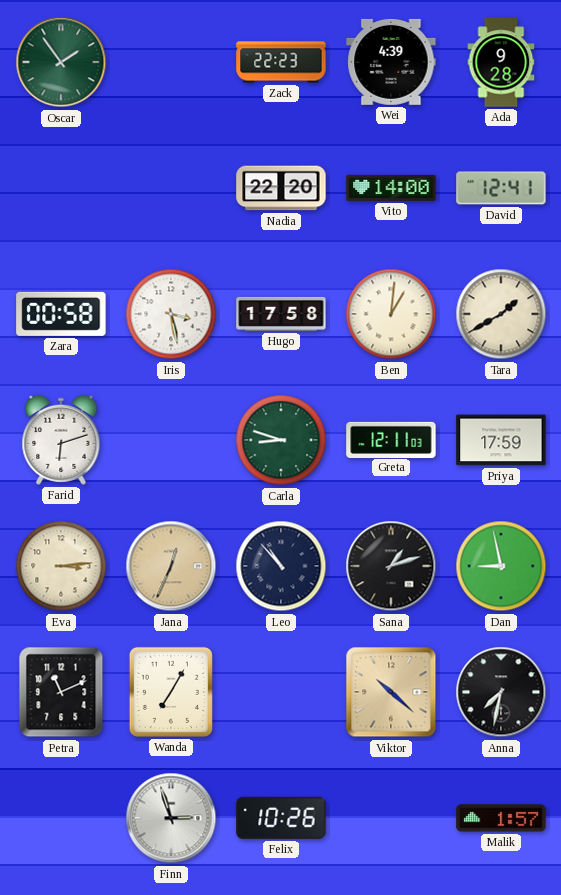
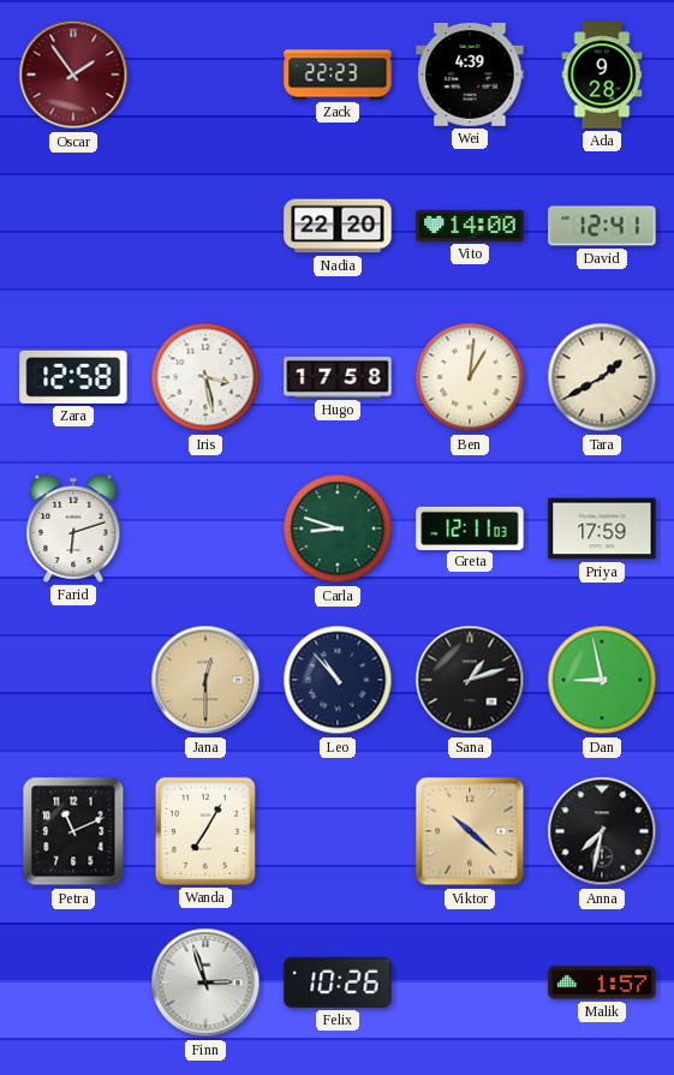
Oscar dial: green -> burgundy
Zara: 00:58 -> 12:58
Eva: 3:14 -> none
Jana: 12:34 -> 12:30
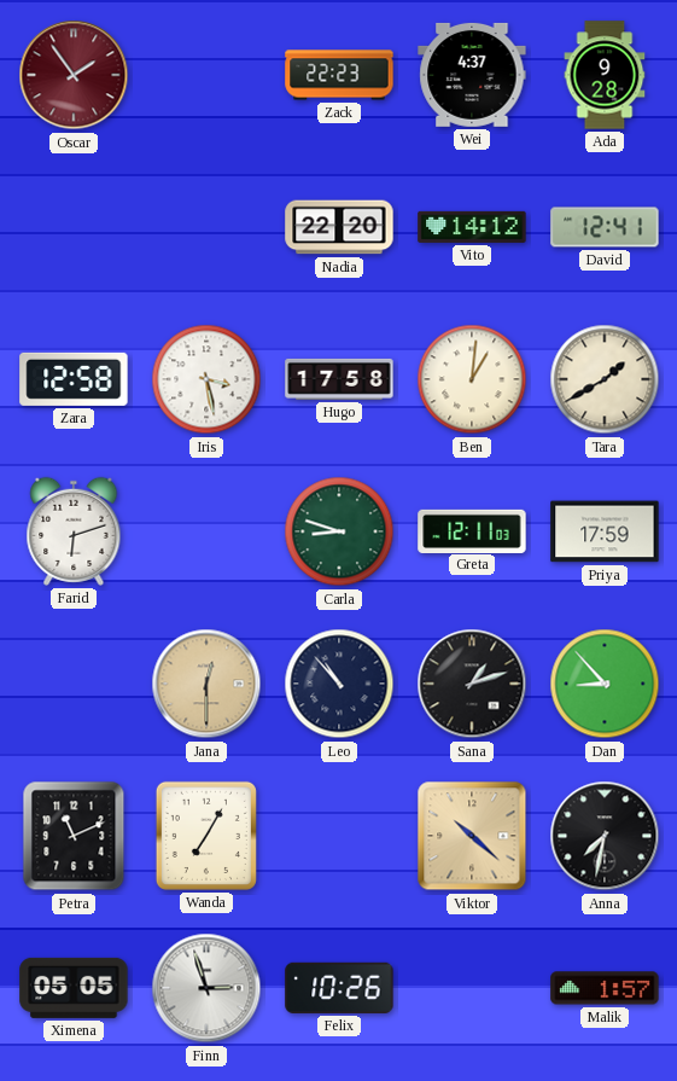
Wei: 4:39 -> 4:37
Vito: 14:00 -> 14:12
Dan: 8:58 -> 8:53
Ximena: none -> 05:05
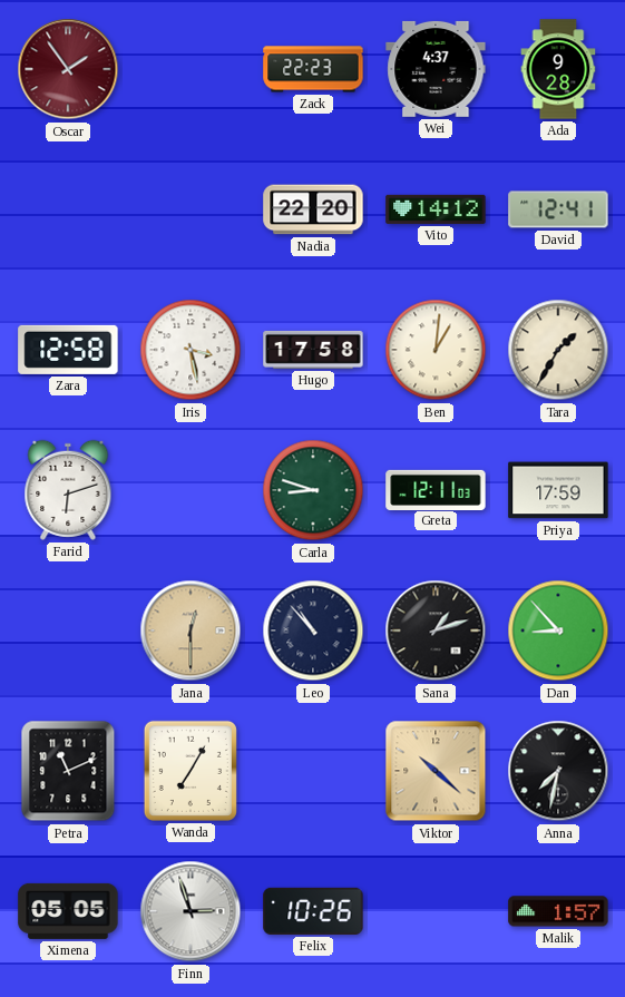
Tara: 1:40 -> 1:35
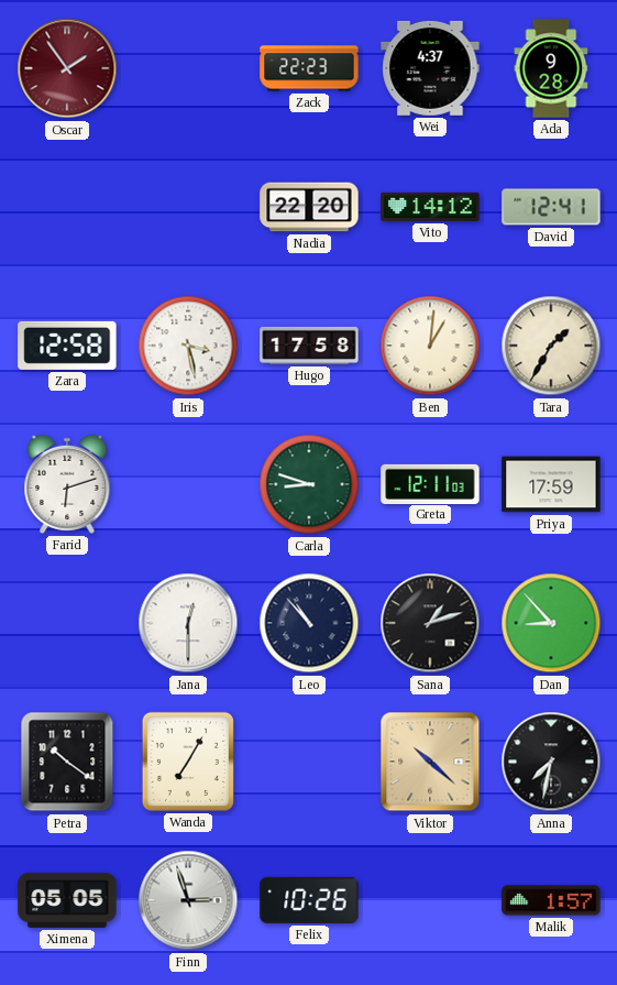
Jana dial: champagne -> white
Petra: 11:11 -> 10:21
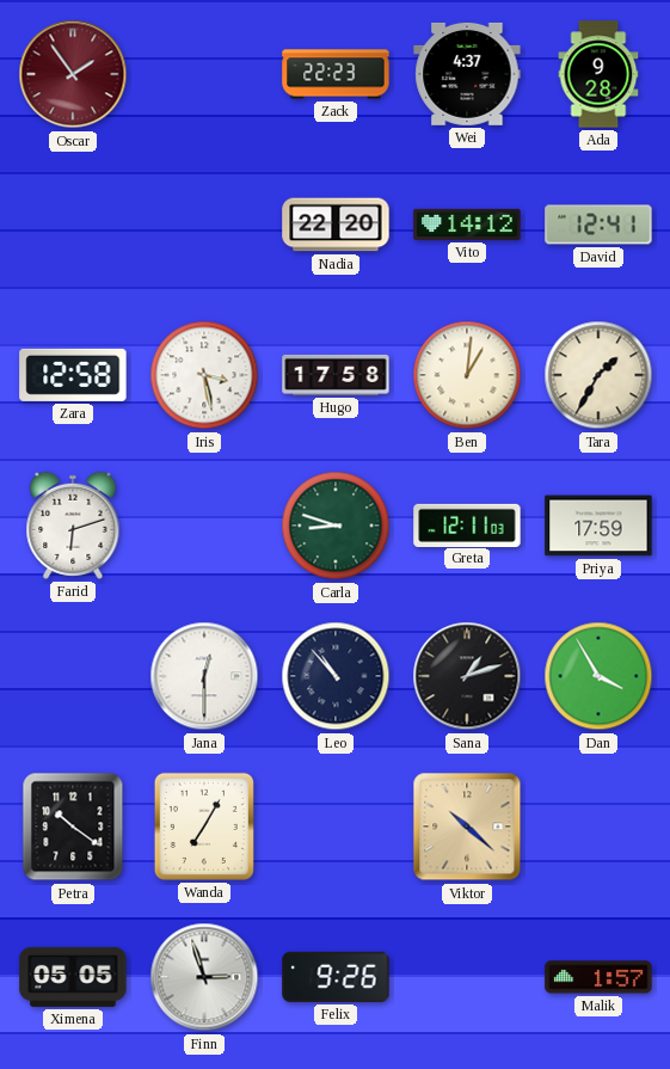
Dan: 8:53 -> 3:55
Anna: 7:32 -> none
Felix: 10:26 -> 9:26
